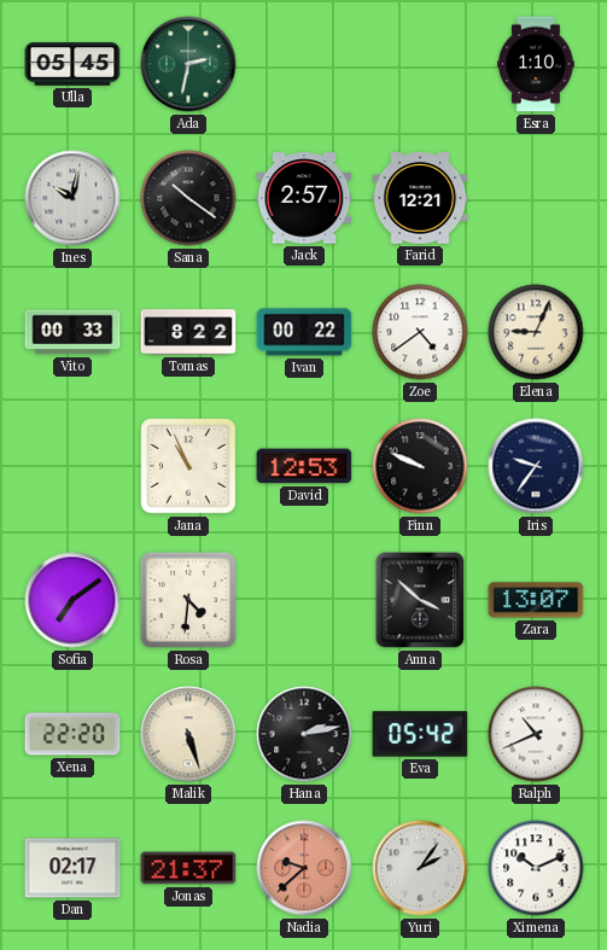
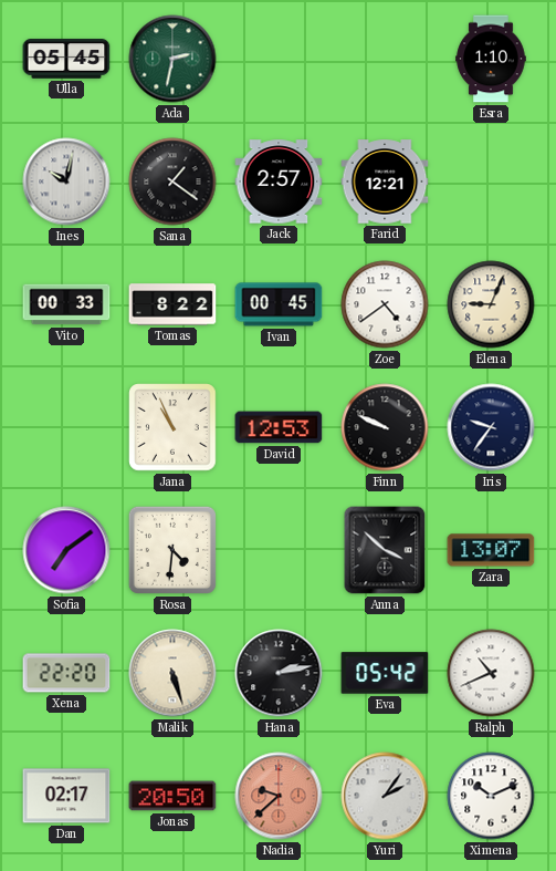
Sana: 10:21 -> 1:21
Ivan: 00:22 -> 00:45
Jonas: 21:37 -> 20:50
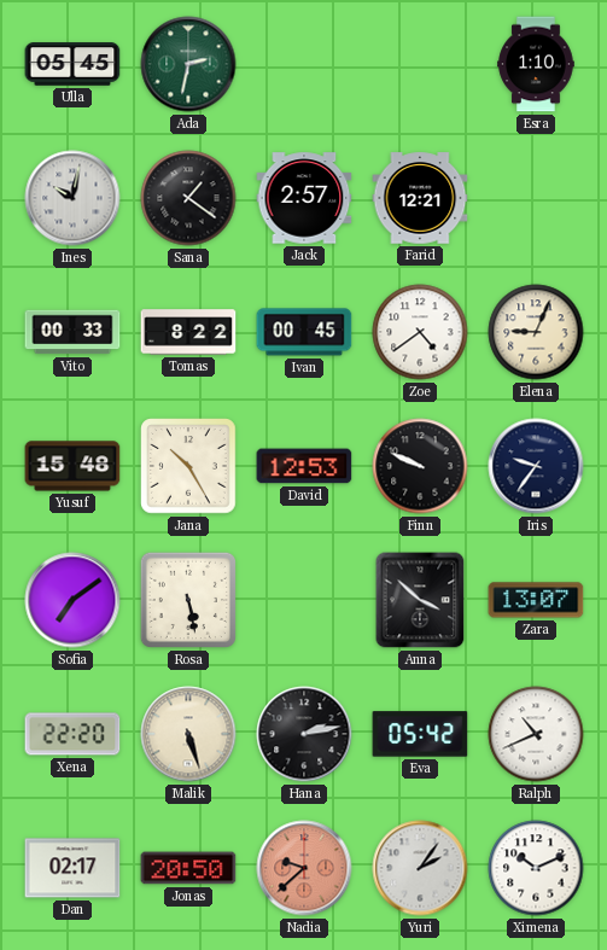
Yusuf: none -> 15:48
Jana: 10:56 -> 10:25
Rosa: 4:31 -> 5:28
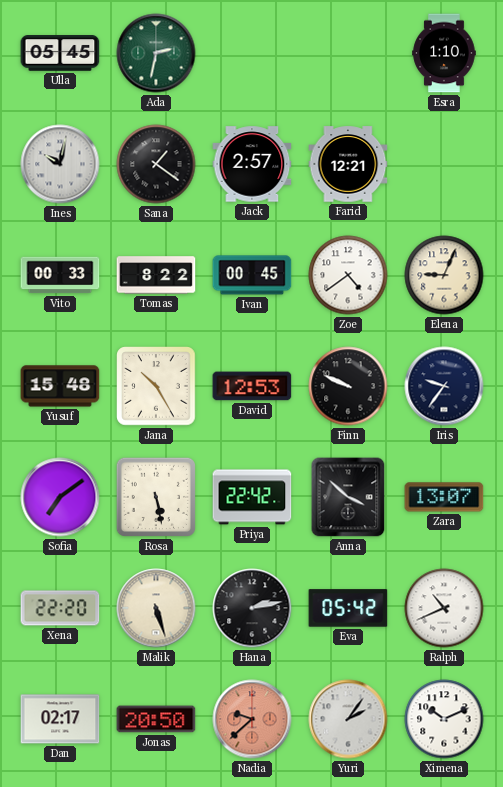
Priya: none -> 22:42
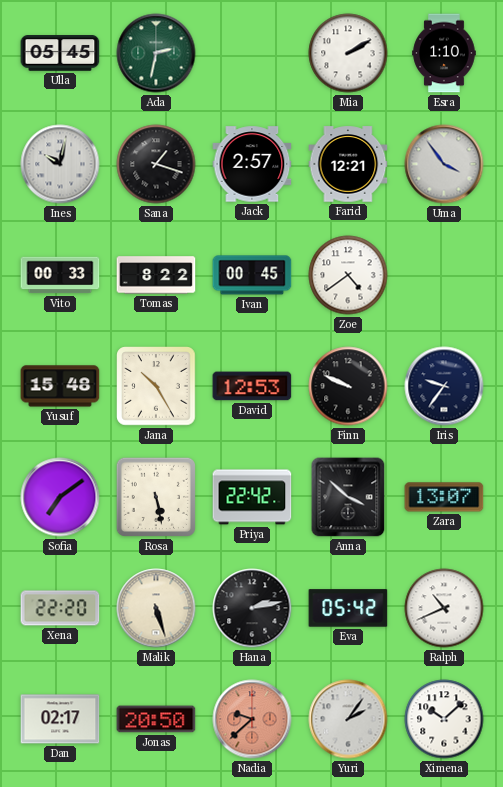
Mia: none -> 2:10
Sana: 1:21 -> 1:18
Uma: none -> 3:54
Elena: 9:04 -> none
Ximena: 10:11 -> 10:08
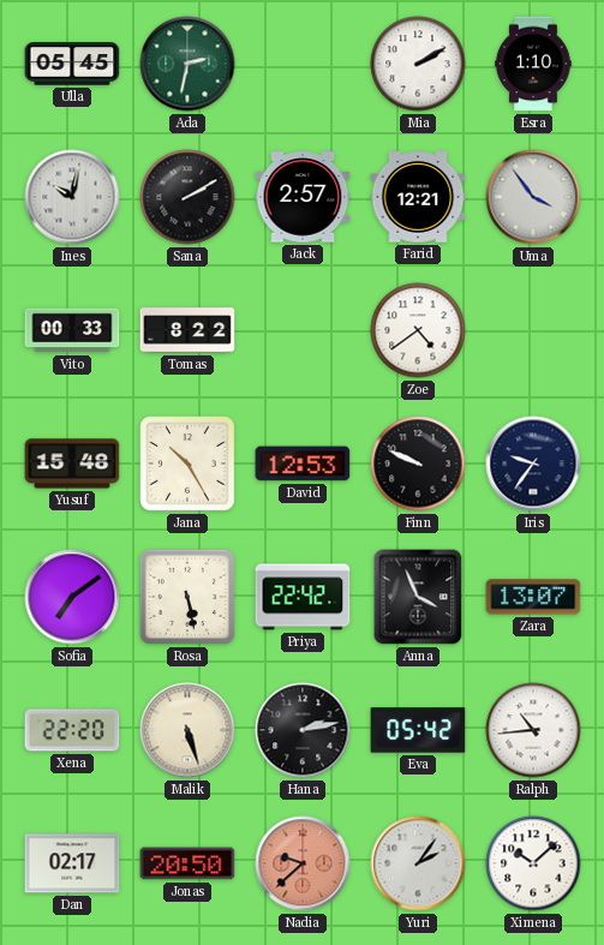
Sana: 1:18 -> 2:10
Ivan: 00:45 -> none
Anna: 3:52 -> 3:56
Ralph: 10:41 -> 10:44
